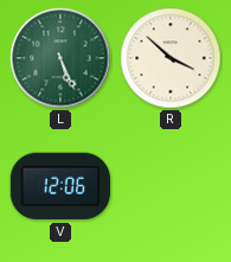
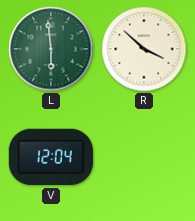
L: 5:26 -> 5:59
V: 12:06 -> 12:04
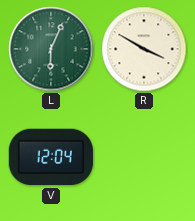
L: 5:59 -> 6:04
R: 3:52 -> 3:50
